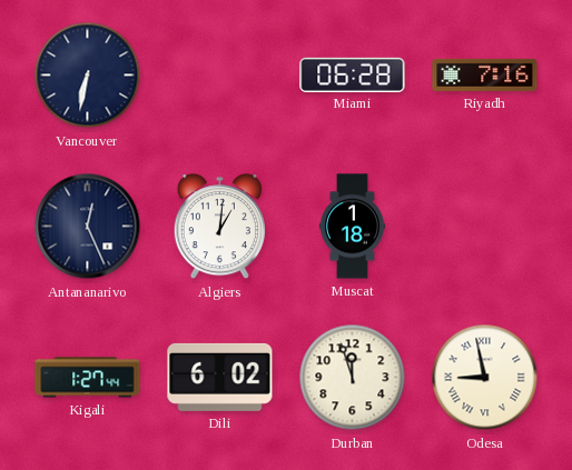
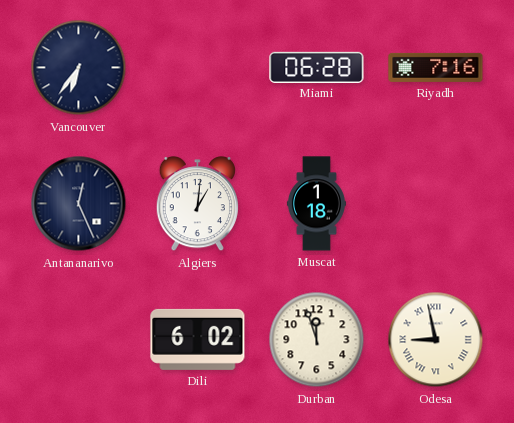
Vancouver: 6:32 -> 6:36
Kigali: 1:27 -> none
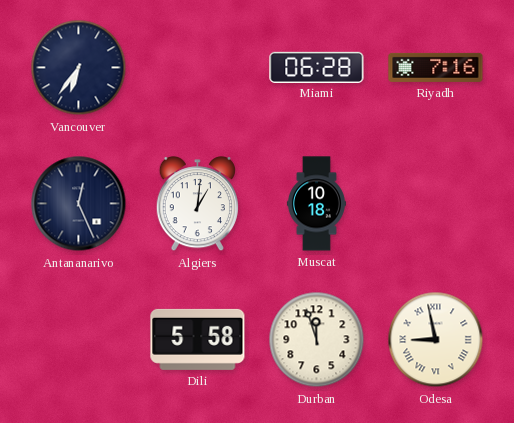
Muscat: 1:18 -> 10:18
Dili: 6:02 -> 5:58
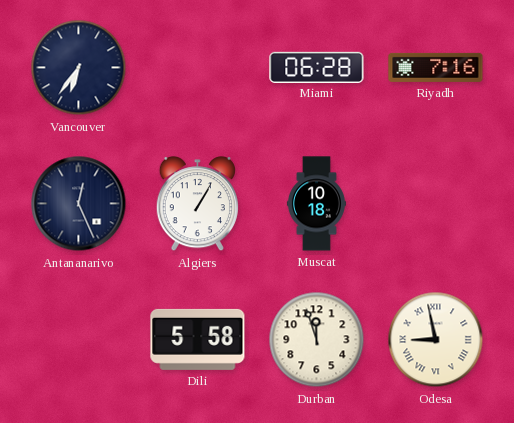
Algiers: 1:01 -> 1:05
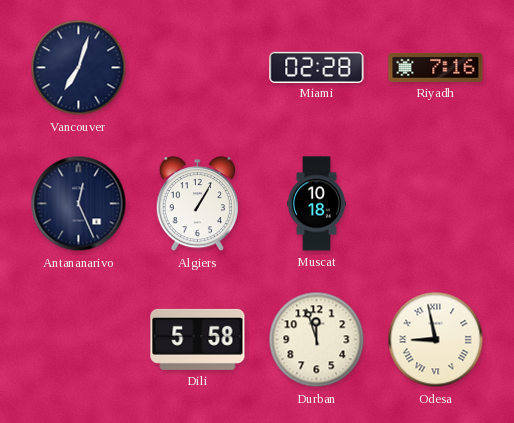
Vancouver: 6:36 -> 7:03
Miami: 06:28 -> 02:28
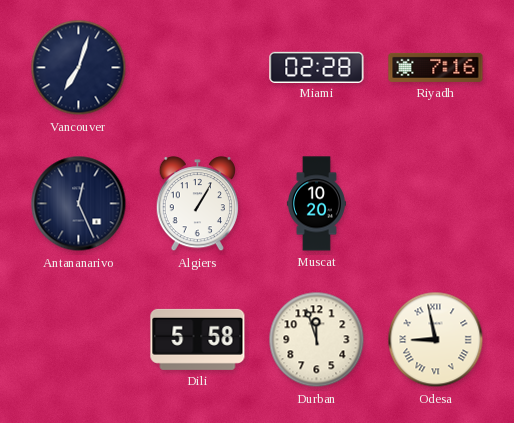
Muscat: 10:18 -> 10:20
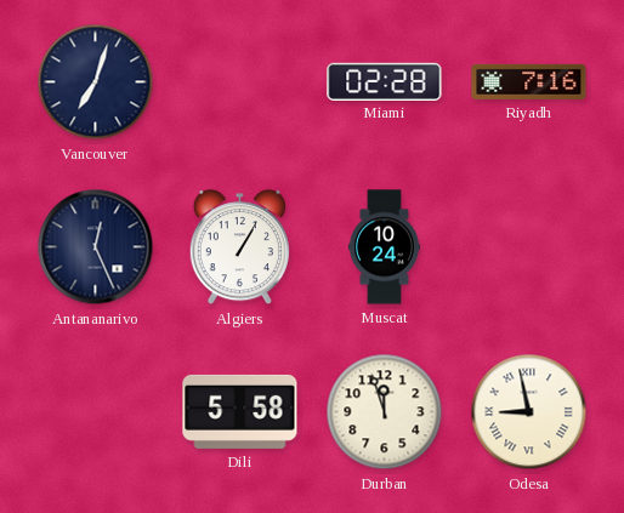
Muscat: 10:20 -> 10:24
